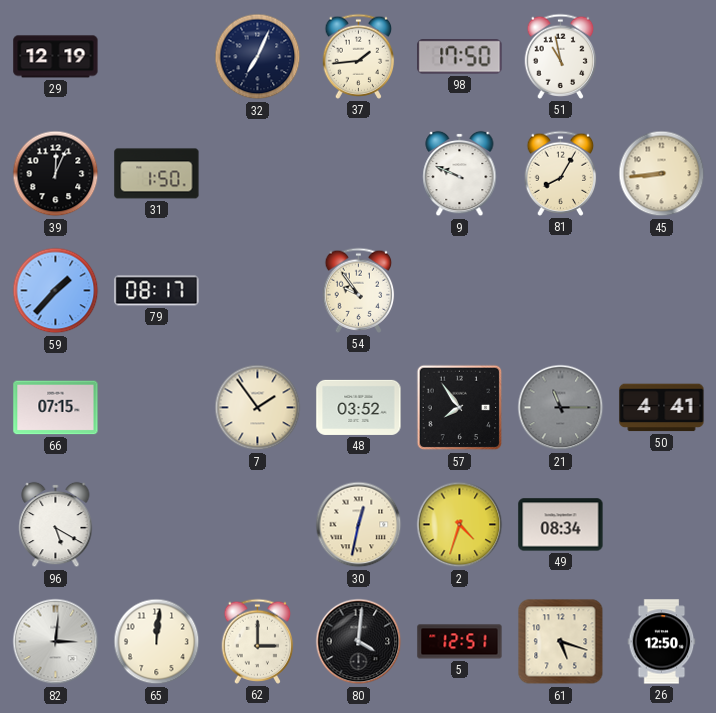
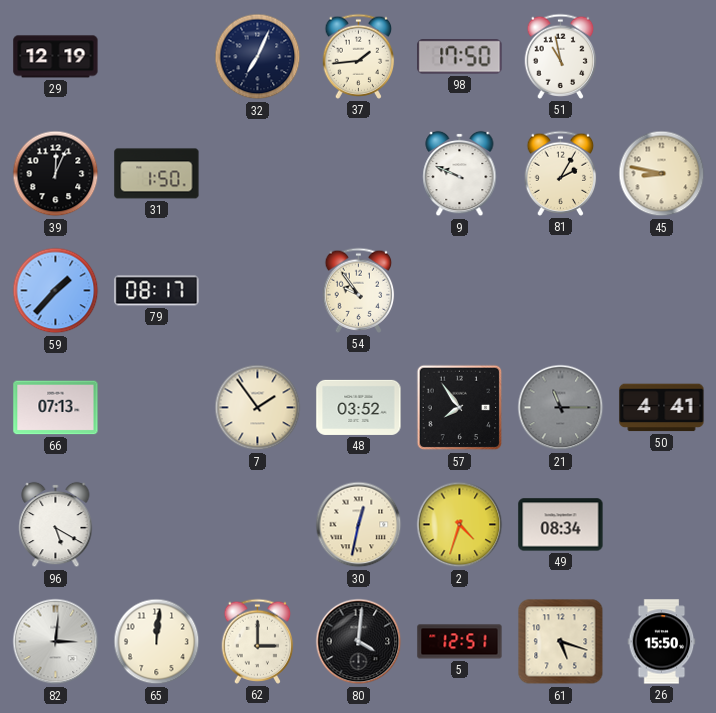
81: 8:05 -> 2:05
45: 8:44 -> 8:47
66: 07:15 -> 07:13
26: 12:50 -> 15:50
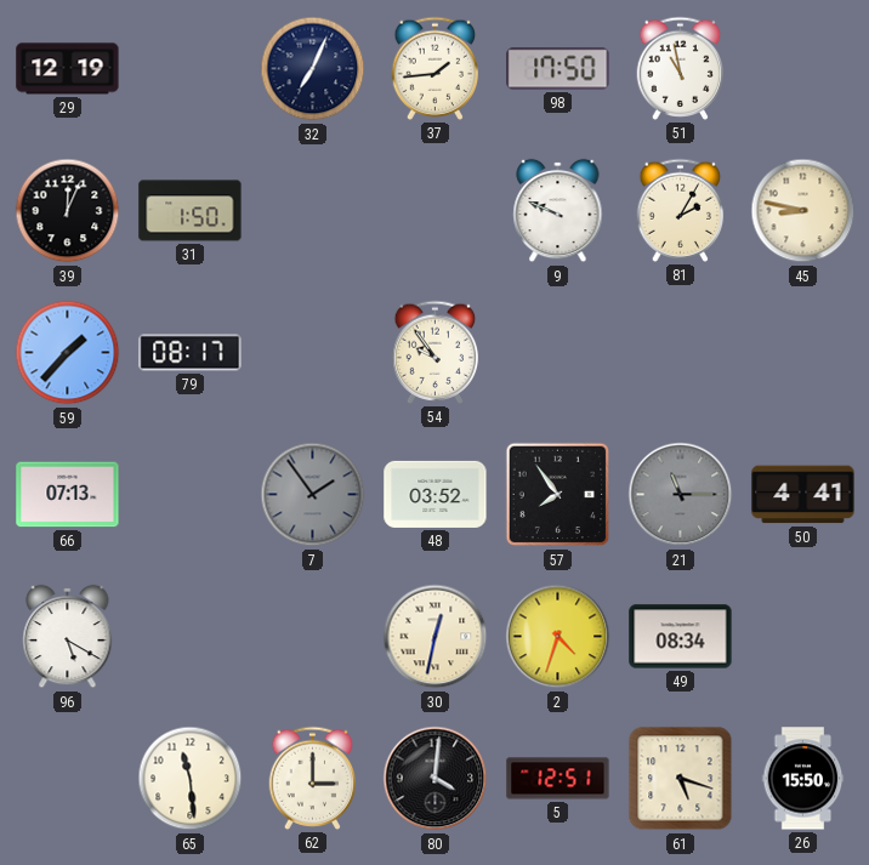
7 dial: cream -> grey
82: 3:01 -> none
65: 12:01 -> 11:29
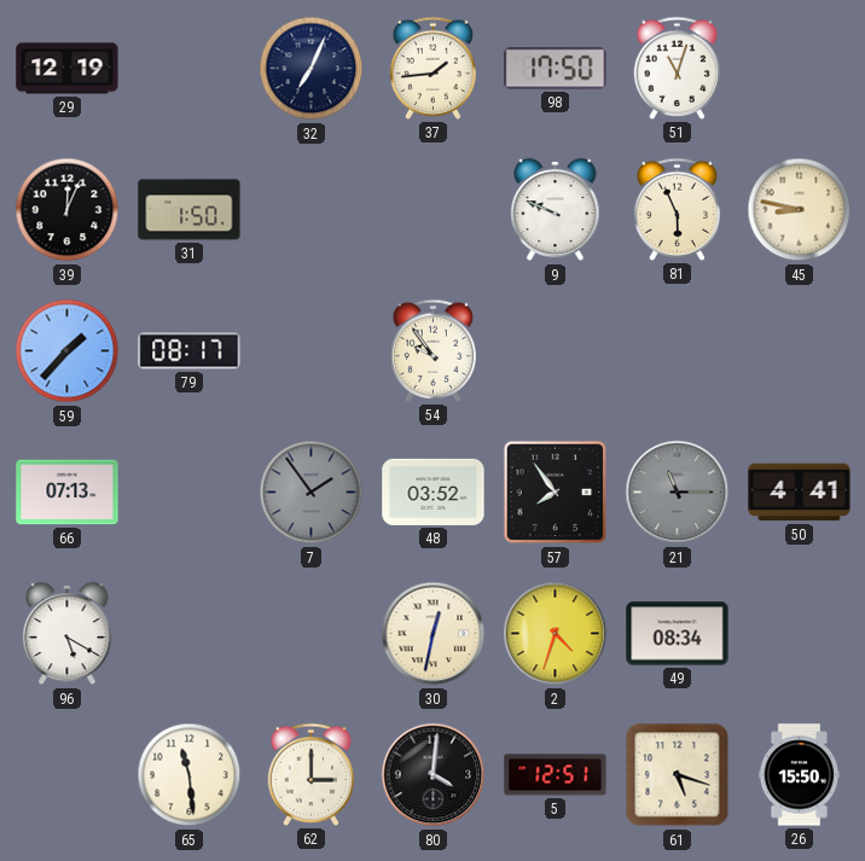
51: 10:58 -> 11:03
81: 2:05 -> 5:56
